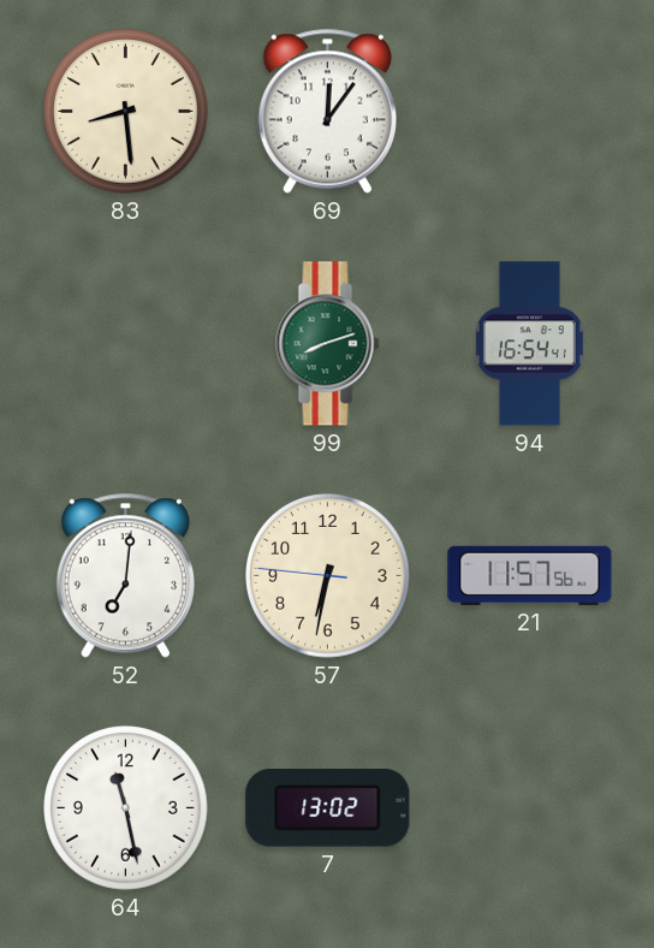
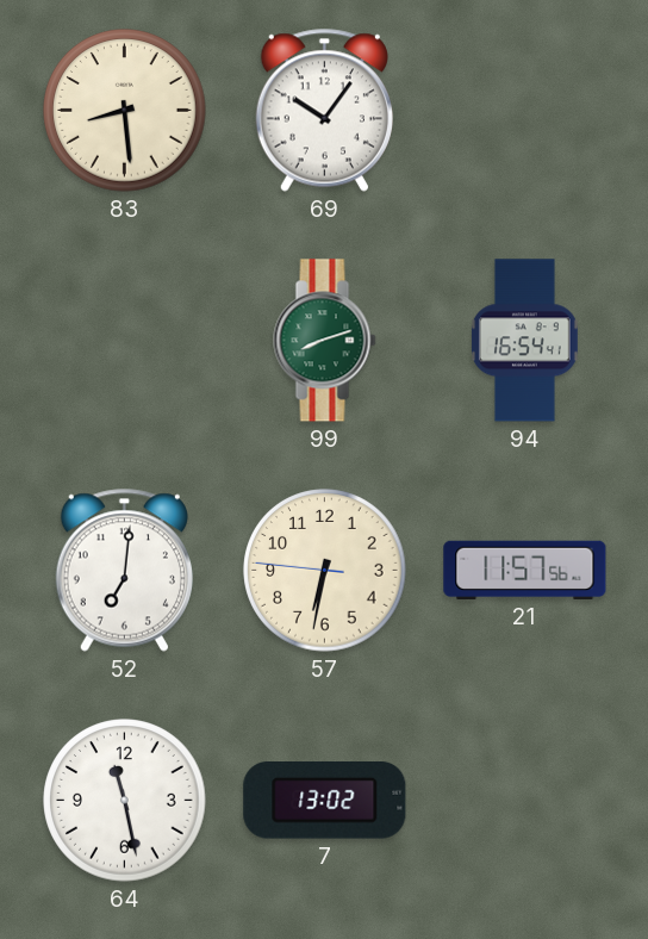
69: 12:06 -> 10:06
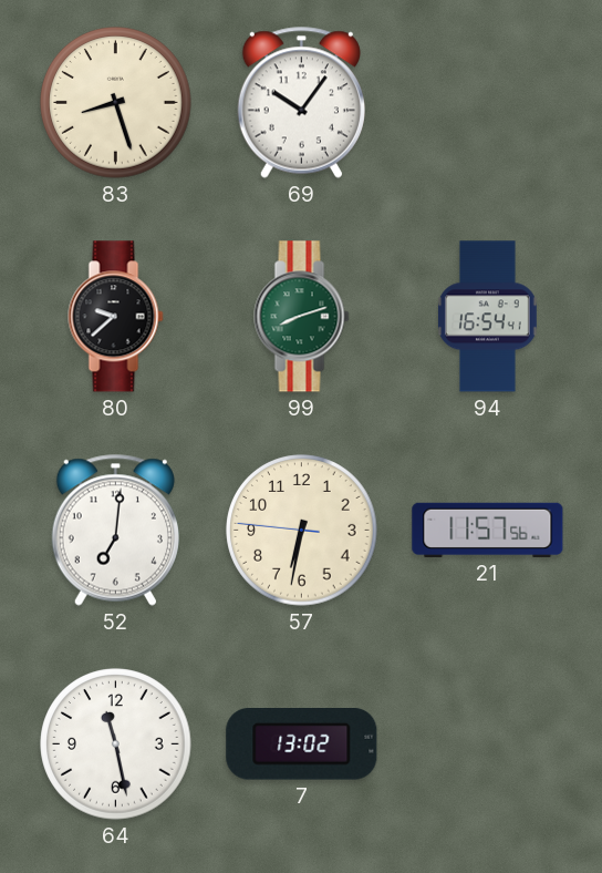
83: 8:29 -> 8:27
80: none -> 9:38
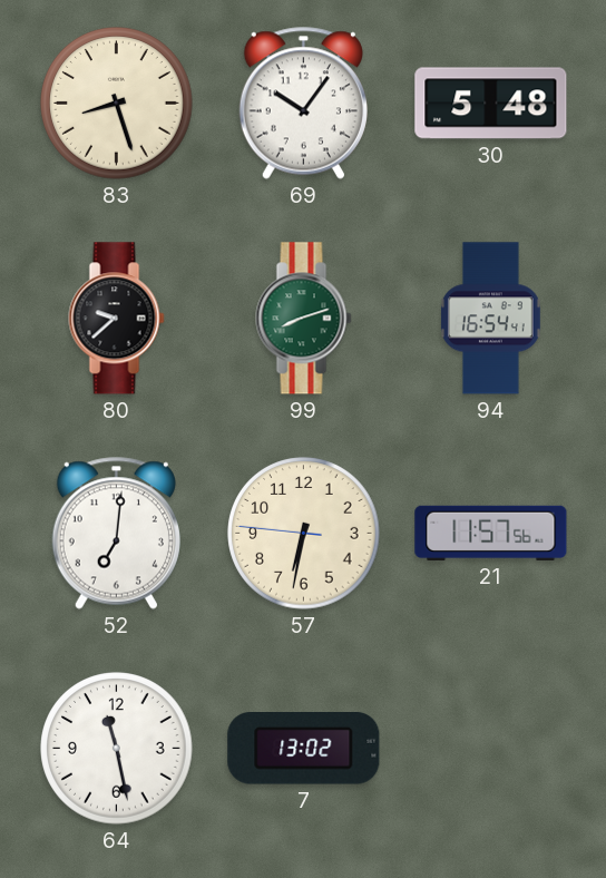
30: none -> 5:48
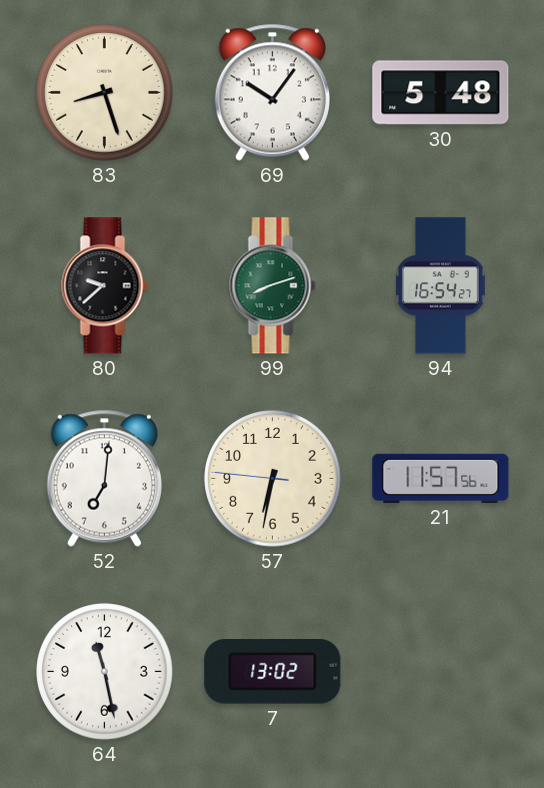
94: 16:54:41 -> 16:54:27
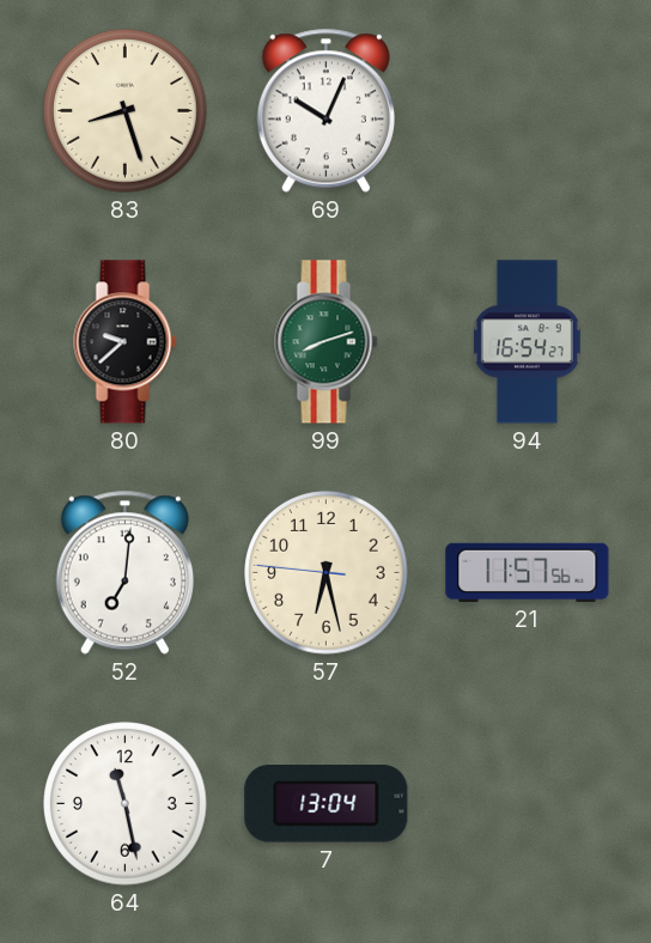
69: 10:06 -> 10:04
30: 5:48 -> none
57: 6:31 -> 6:27
7: 13:02 -> 13:04
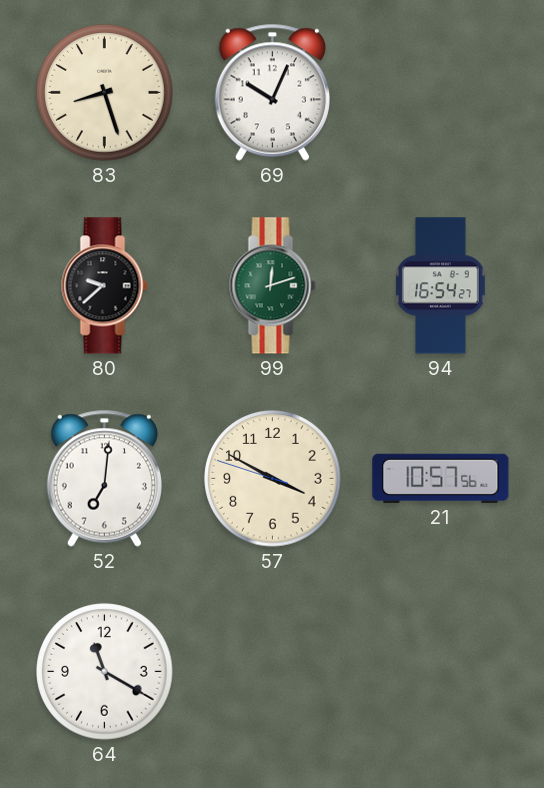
99: 8:12 -> 12:12
57: 6:27 -> 3:49
21: 11:57 -> 10:57
64: 11:28 -> 11:20
7: 13:04 -> none
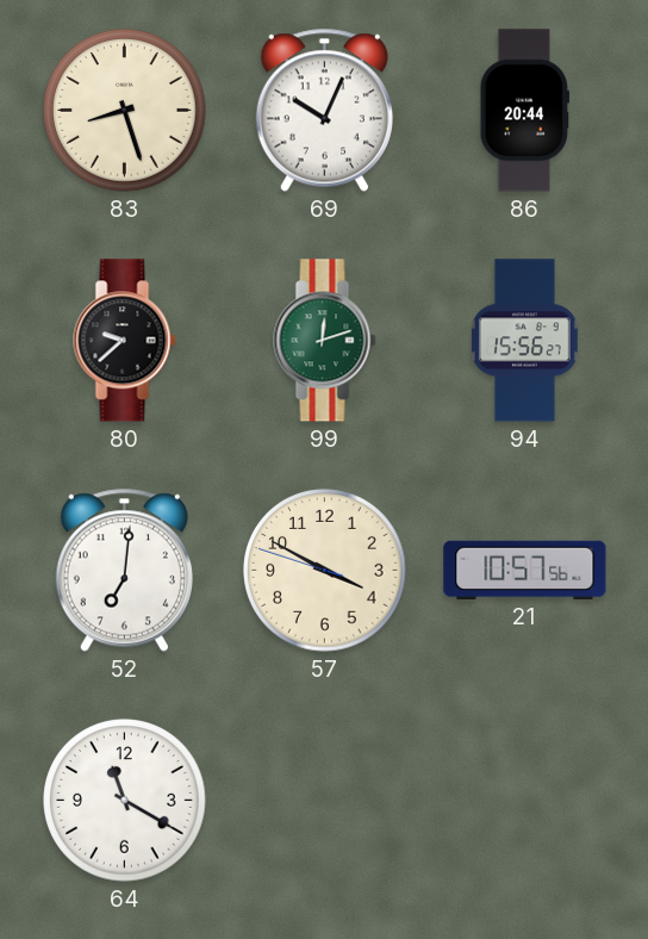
86: none -> 20:44
94: 16:54 -> 15:56
